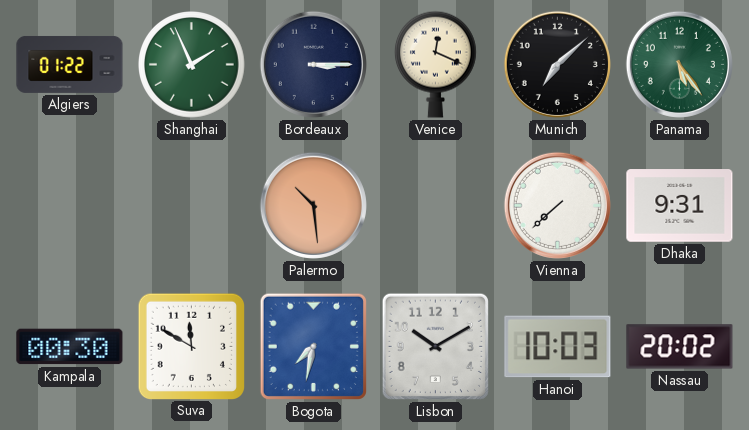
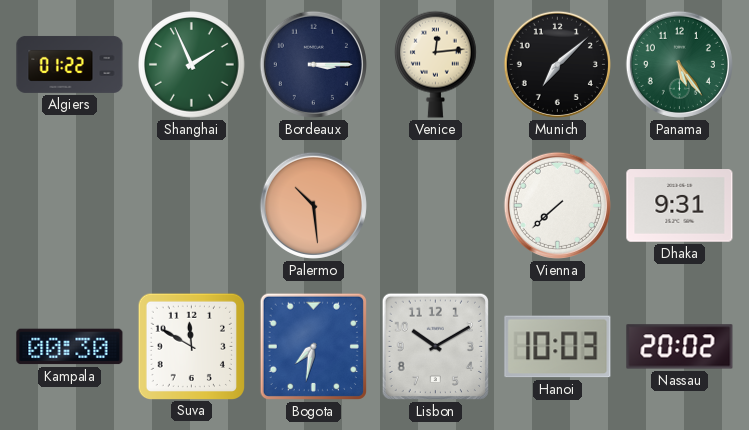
Venice: 12:19 -> 12:14
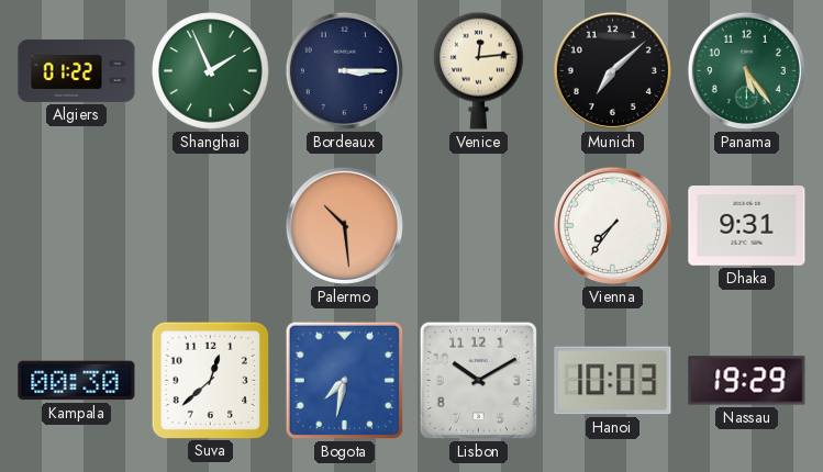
Vienna: 7:38 -> 7:36
Suva: 11:50 -> 12:38
Nassau: 20:02 -> 19:29
